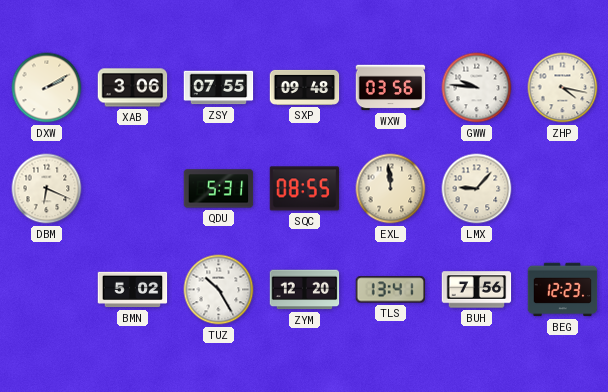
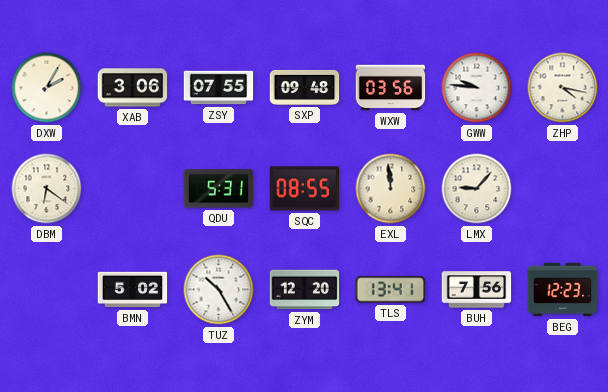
DXW: 2:10 -> 2:05
DBM: 6:19 -> 6:21
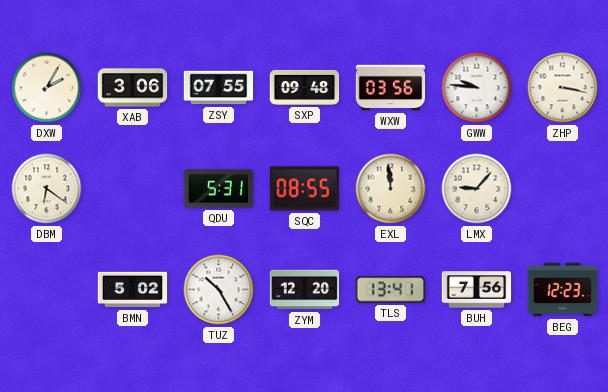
ZHP: 4:17 -> 3:17
